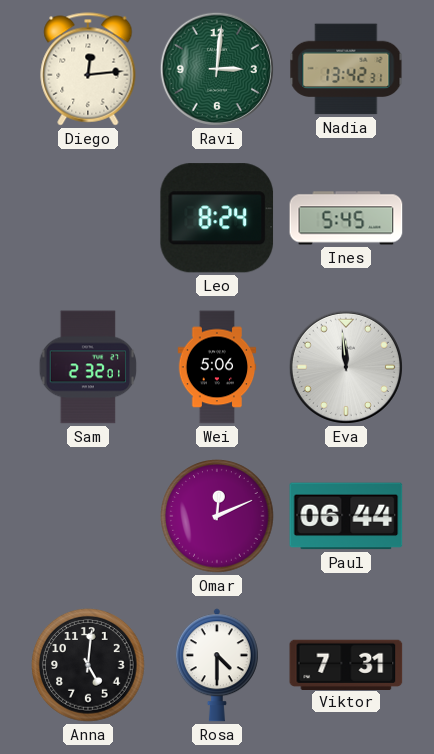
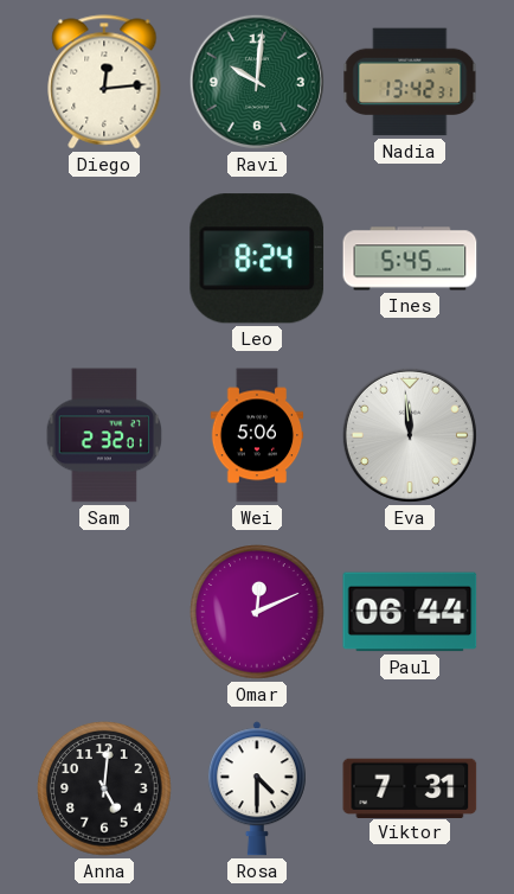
Ravi: 3:01 -> 10:01
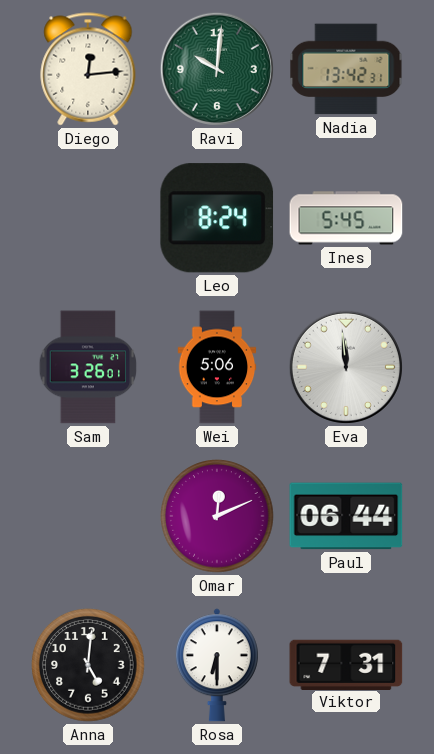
Sam: 2:32 -> 3:26
Rosa: 4:30 -> 6:30
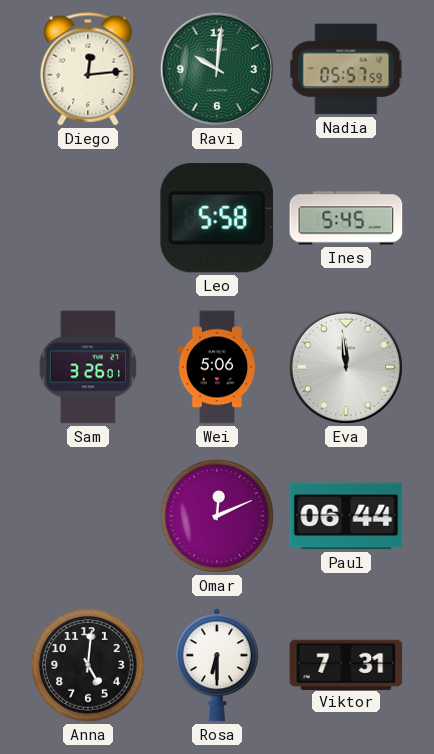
Nadia: 13:42 -> 05:57
Leo: 8:24 -> 5:58
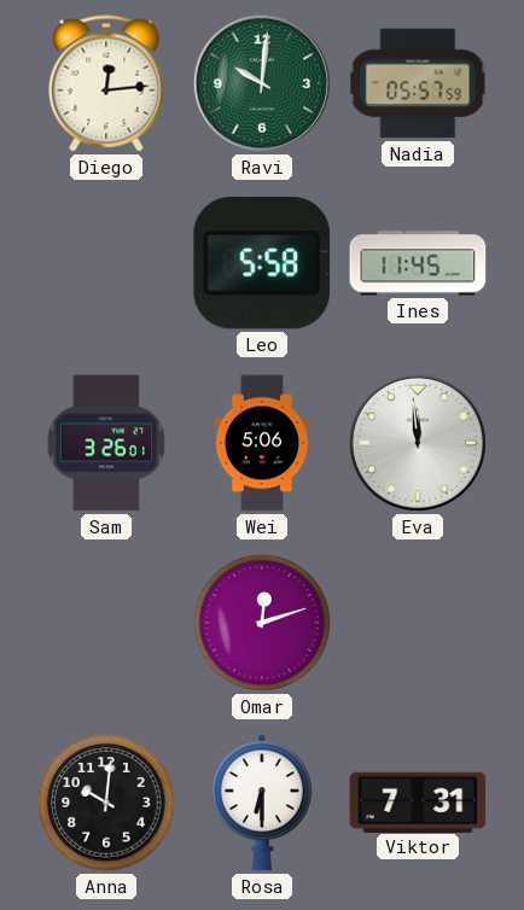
Ines: 5:45 -> 11:45
Omar: 12:11 -> 12:12
Paul: 06:44 -> none
Anna: 5:01 -> 10:01
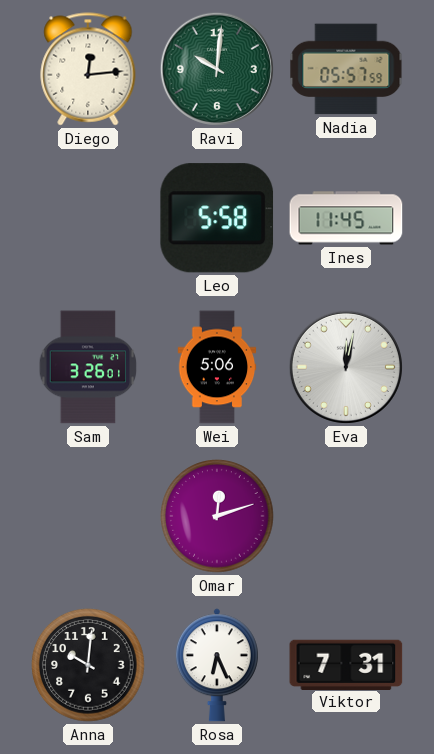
Eva: 11:59 -> 12:02
Rosa: 6:30 -> 6:26
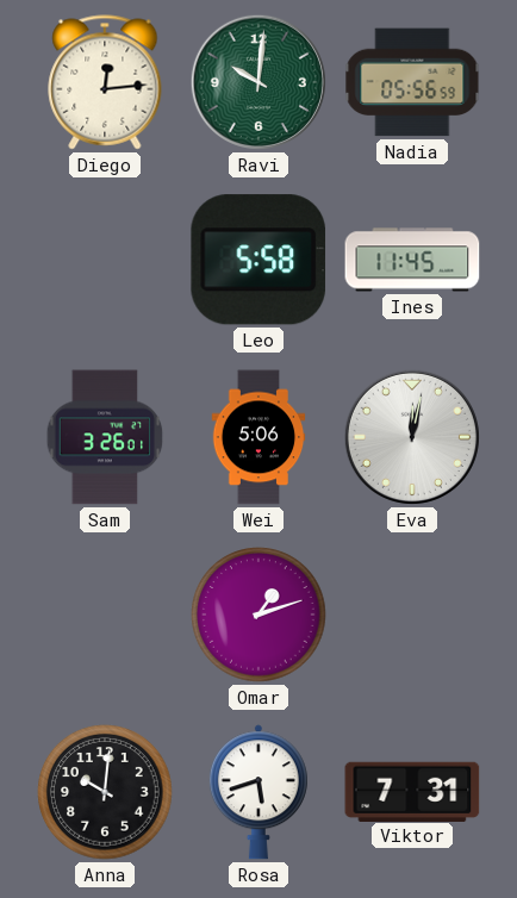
Nadia: 05:57 -> 05:56
Omar: 12:12 -> 1:12
Rosa: 6:26 -> 5:42
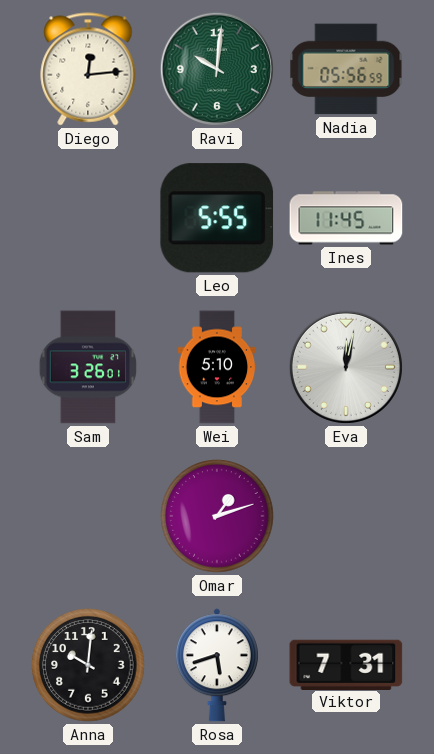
Leo: 5:58 -> 5:55
Wei: 5:06 -> 5:10
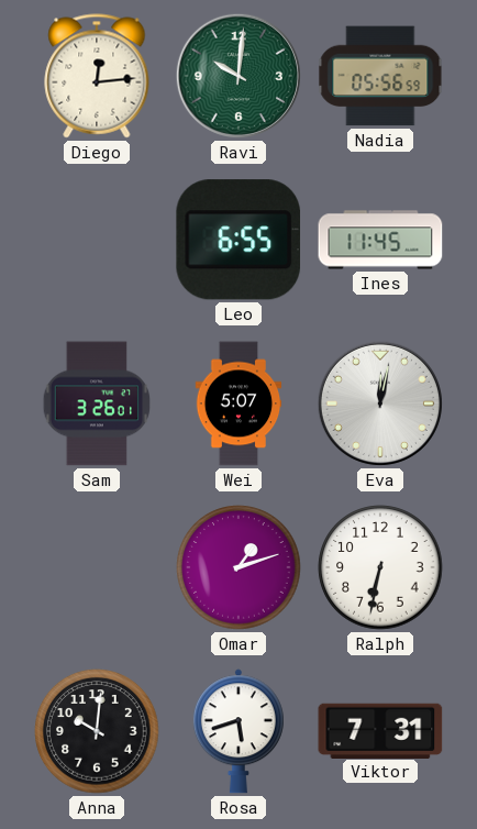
Leo: 5:55 -> 6:55
Wei: 5:10 -> 5:07
Ralph: none -> 6:32
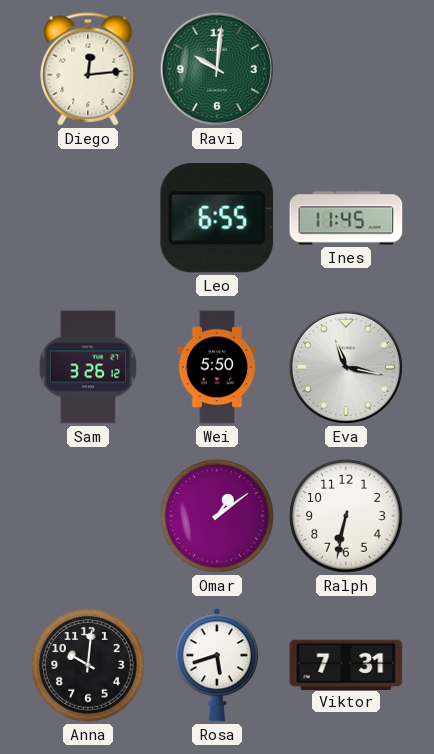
Nadia: 05:56 -> none
Sam: 3:26:01 -> 3:26:12
Wei: 5:07 -> 5:50
Eva: 12:02 -> 11:17
Omar: 1:12 -> 1:09
